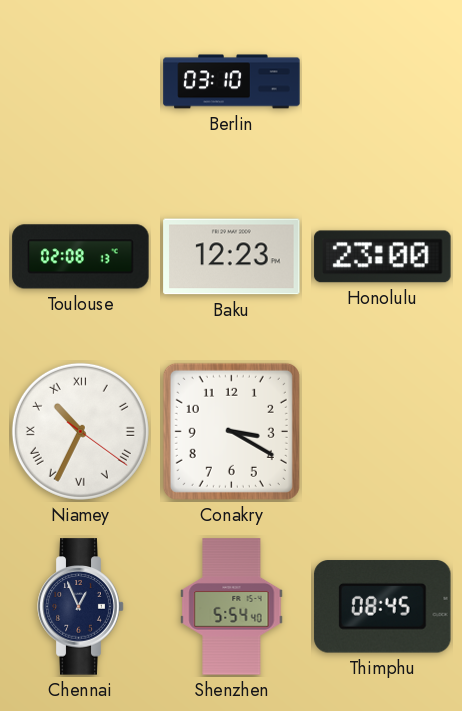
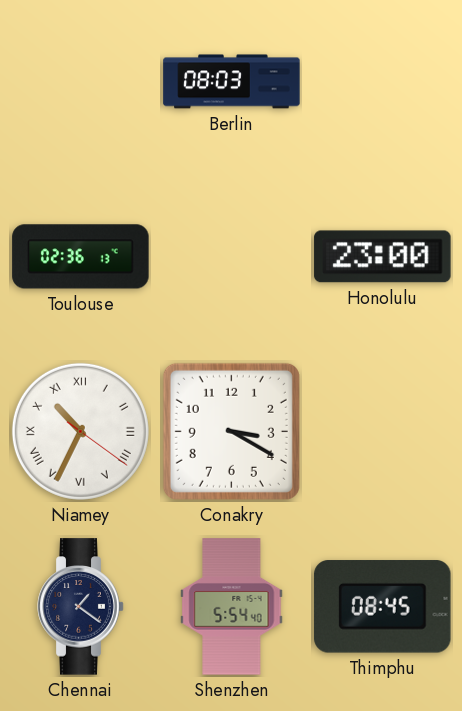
Berlin: 03:10 -> 08:03
Toulouse: 02:08 -> 02:36
Baku: 12:23 -> none
Chennai: 12:56 -> 1:21
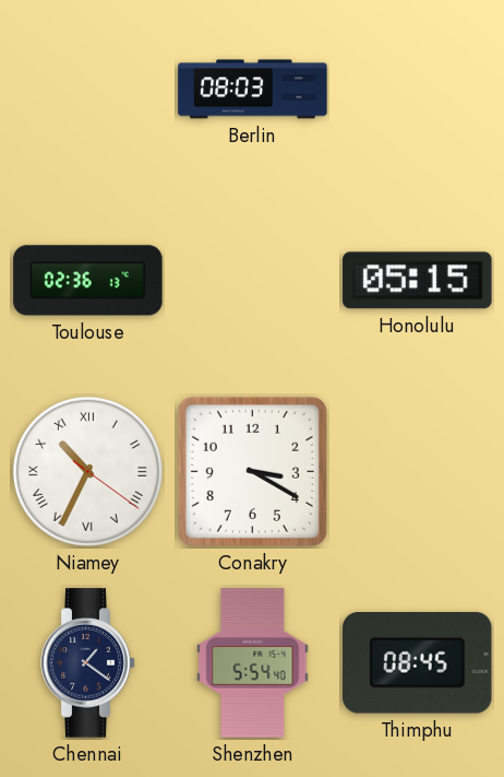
Honolulu: 23:00 -> 05:15
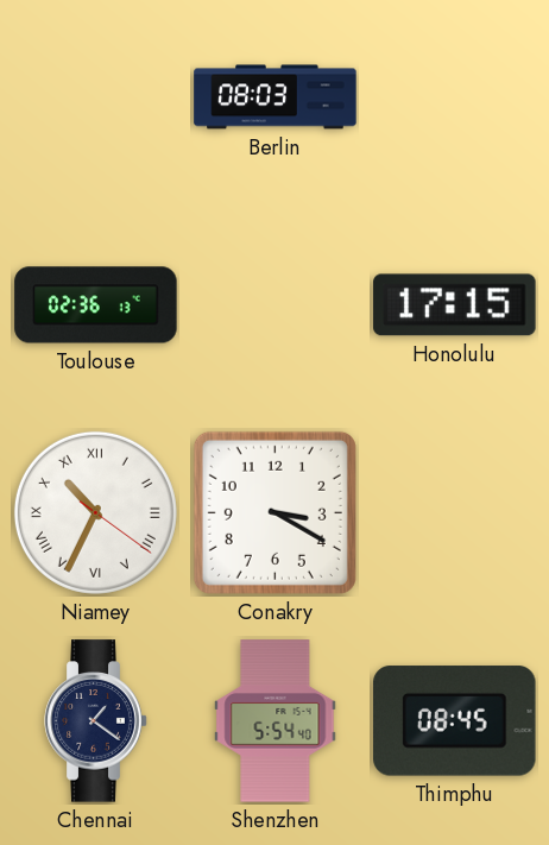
Honolulu: 05:15 -> 17:15
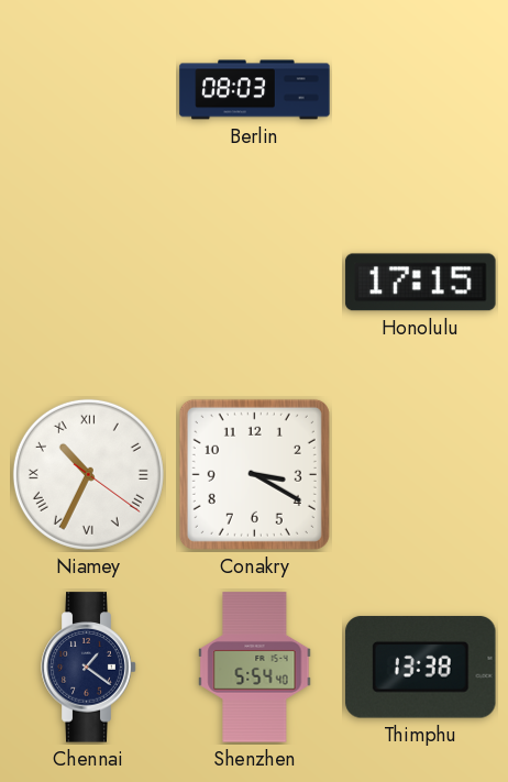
Toulouse: 02:36 -> none
Thimphu: 08:45 -> 13:38
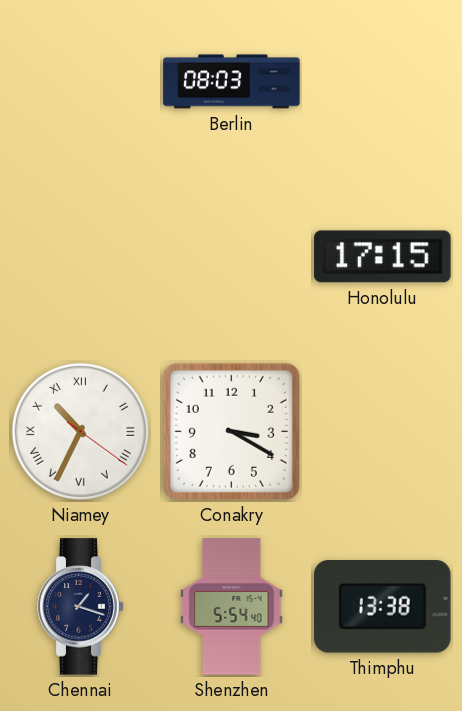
Chennai: 1:21 -> 1:18
